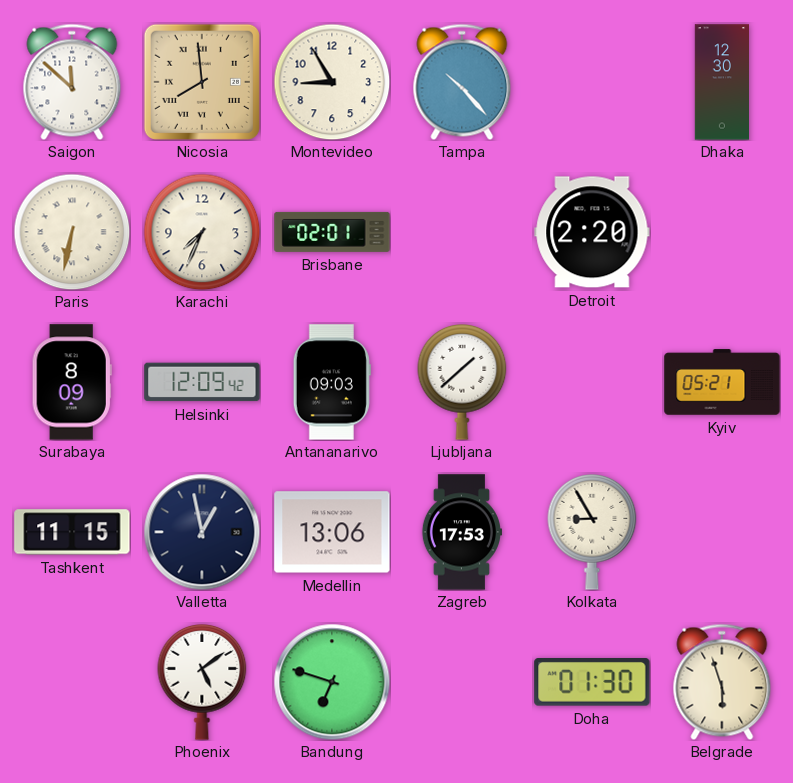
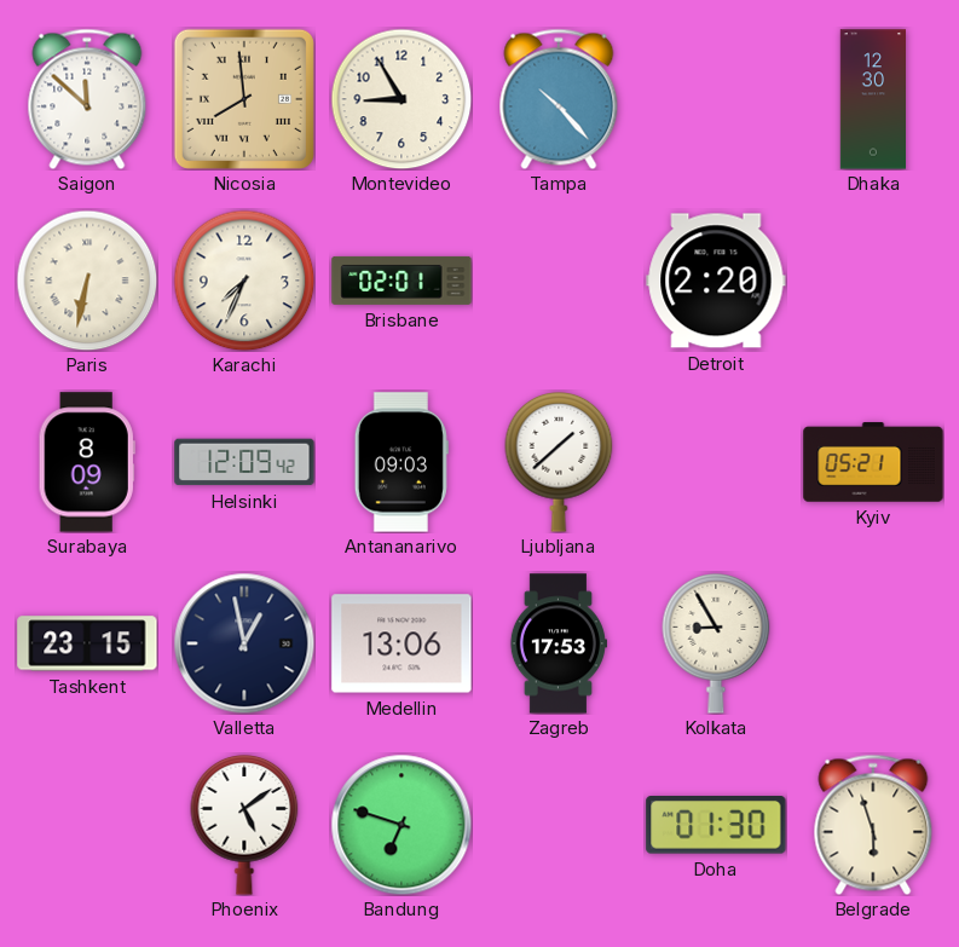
Tashkent: 11:15 -> 23:15
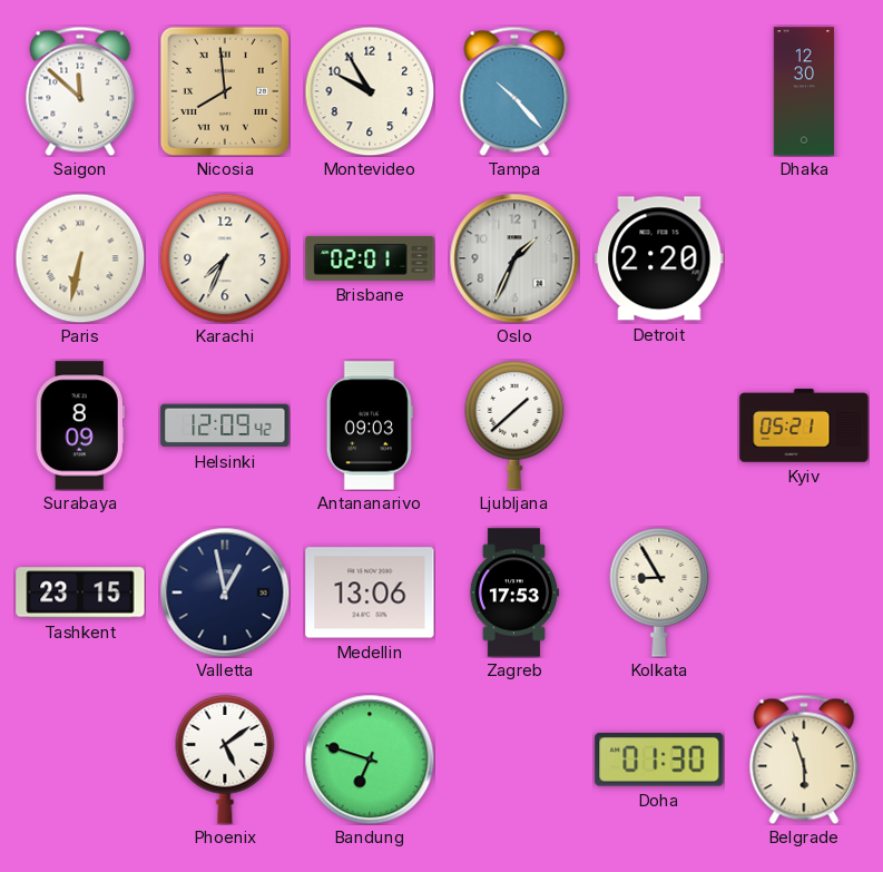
Montevideo: 8:55 -> 9:55
Oslo: none -> 1:34
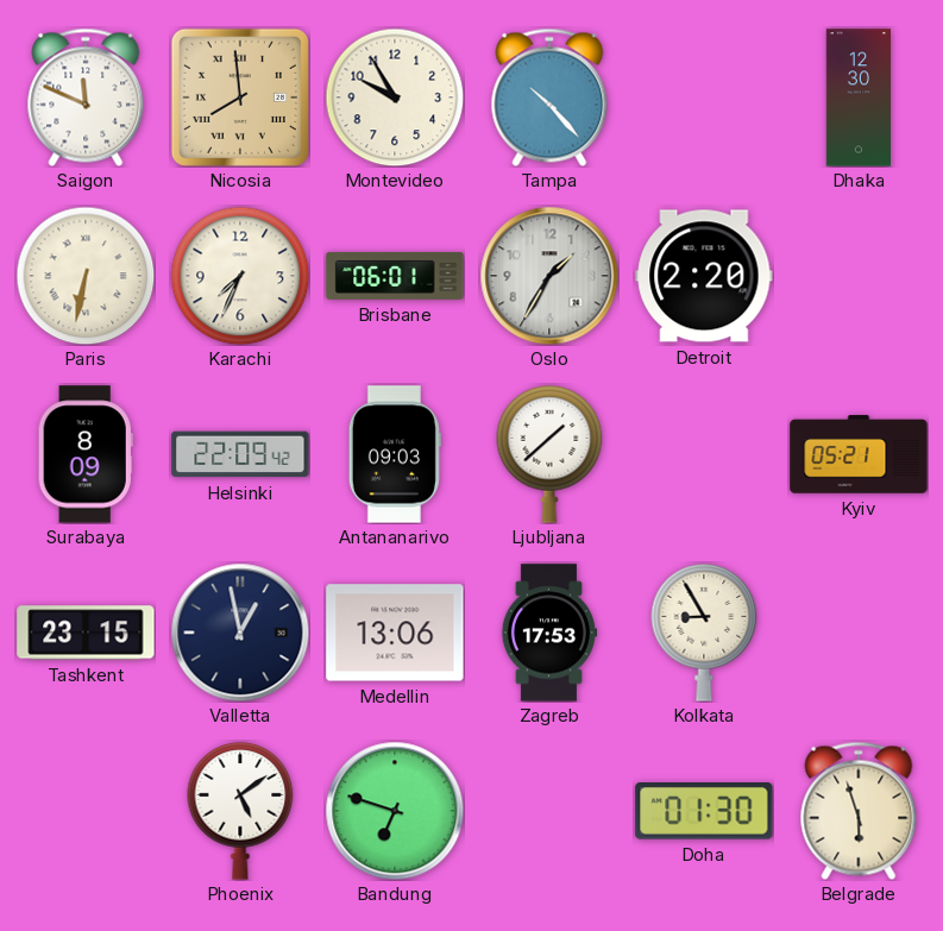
Saigon: 11:52 -> 11:49
Brisbane: 02:01 -> 06:01
Oslo: 1:34 -> 1:35
Helsinki: 12:09 -> 22:09
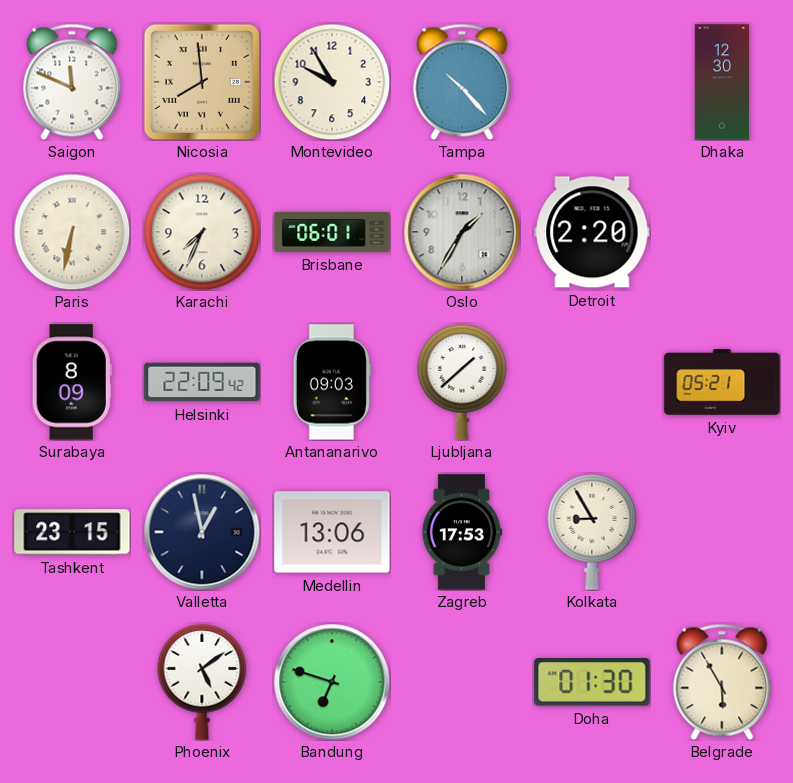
Belgrade: 5:57 -> 5:55
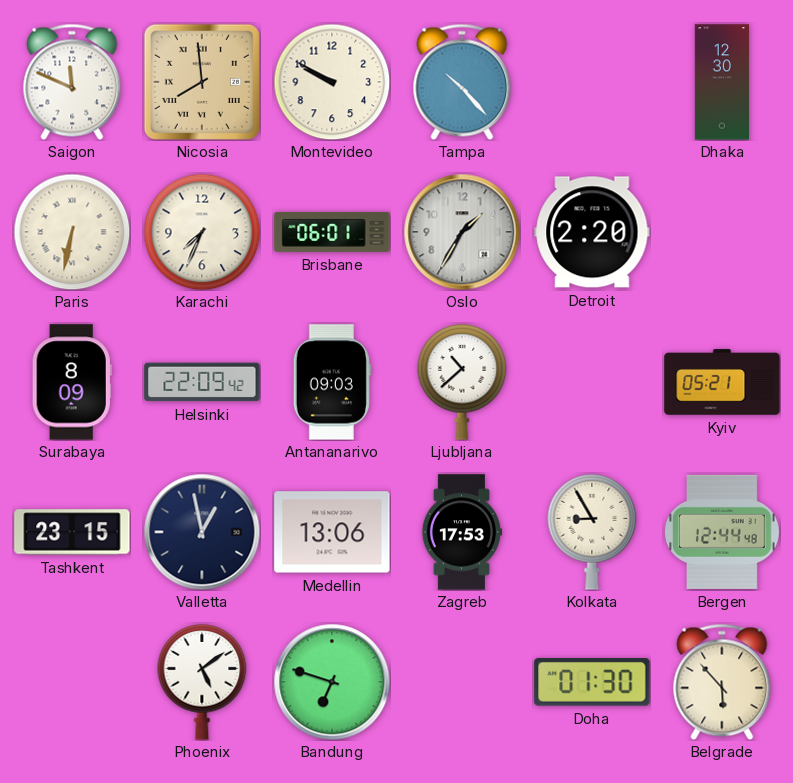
Montevideo: 9:55 -> 9:50
Ljubljana: 1:38 -> 10:38
Bergen: none -> 12:44
Belgrade: 5:55 -> 5:53
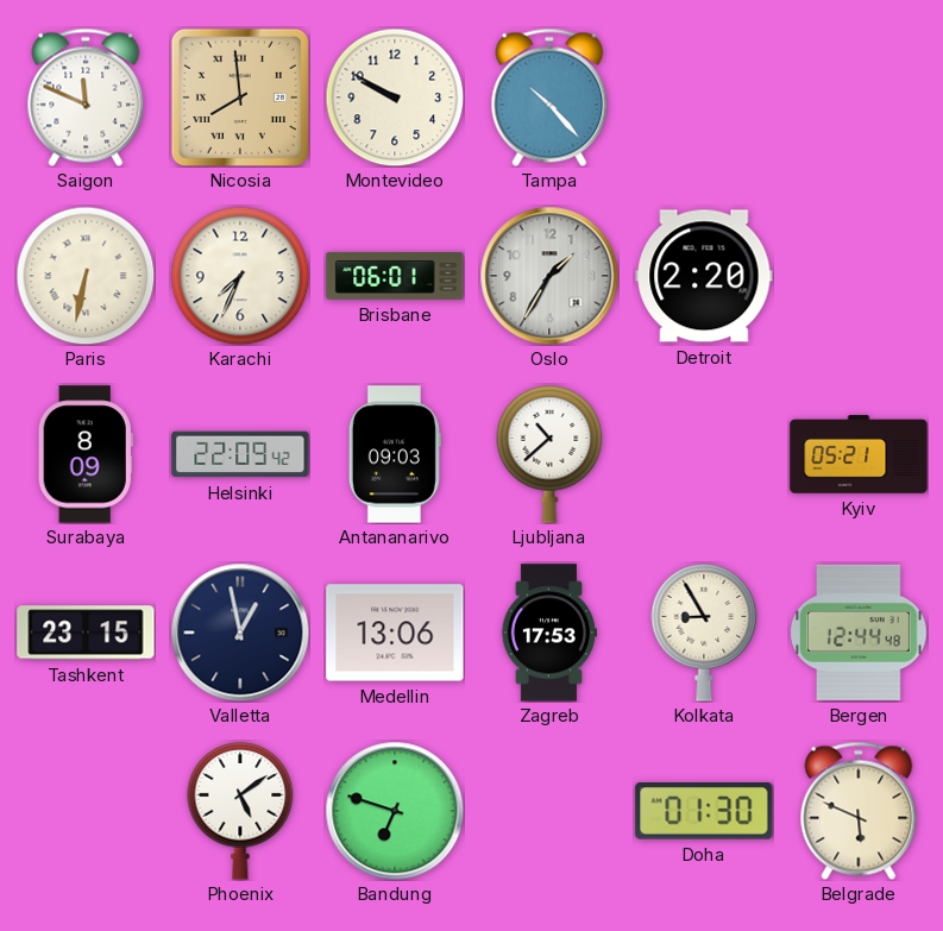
Dhaka: 12:30 -> none
Belgrade: 5:53 -> 5:49
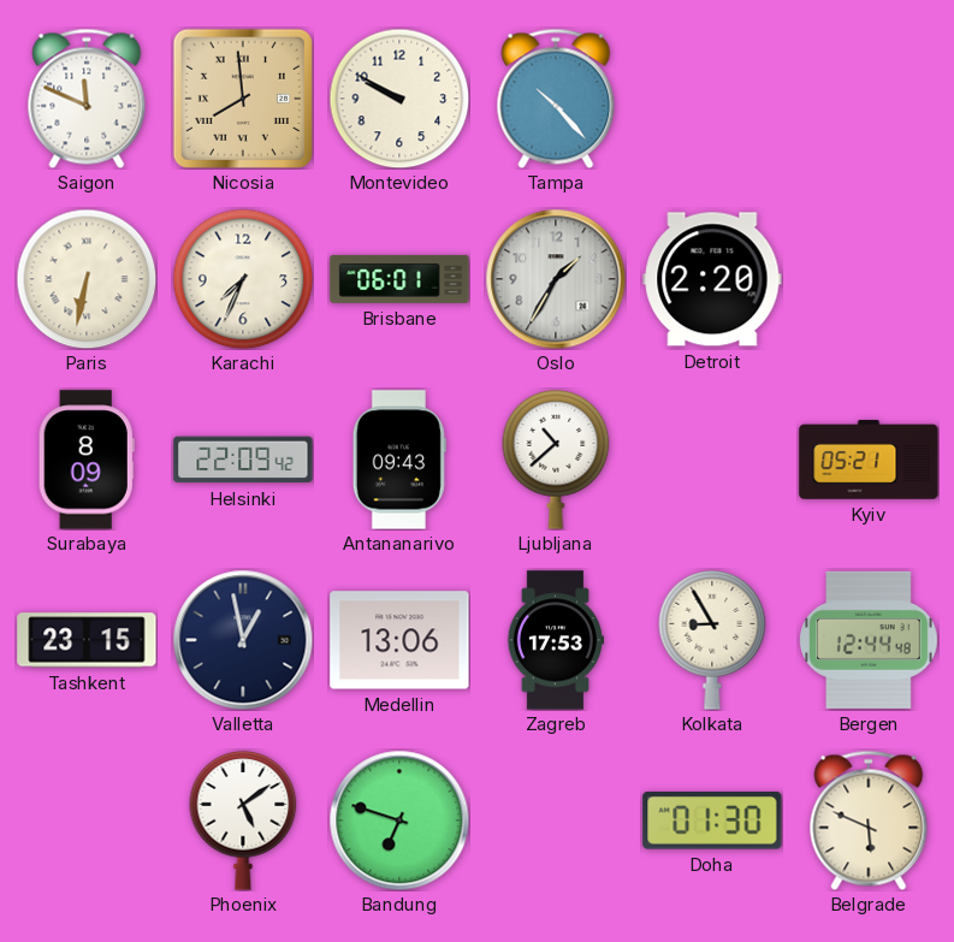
Antananarivo: 09:03 -> 09:43
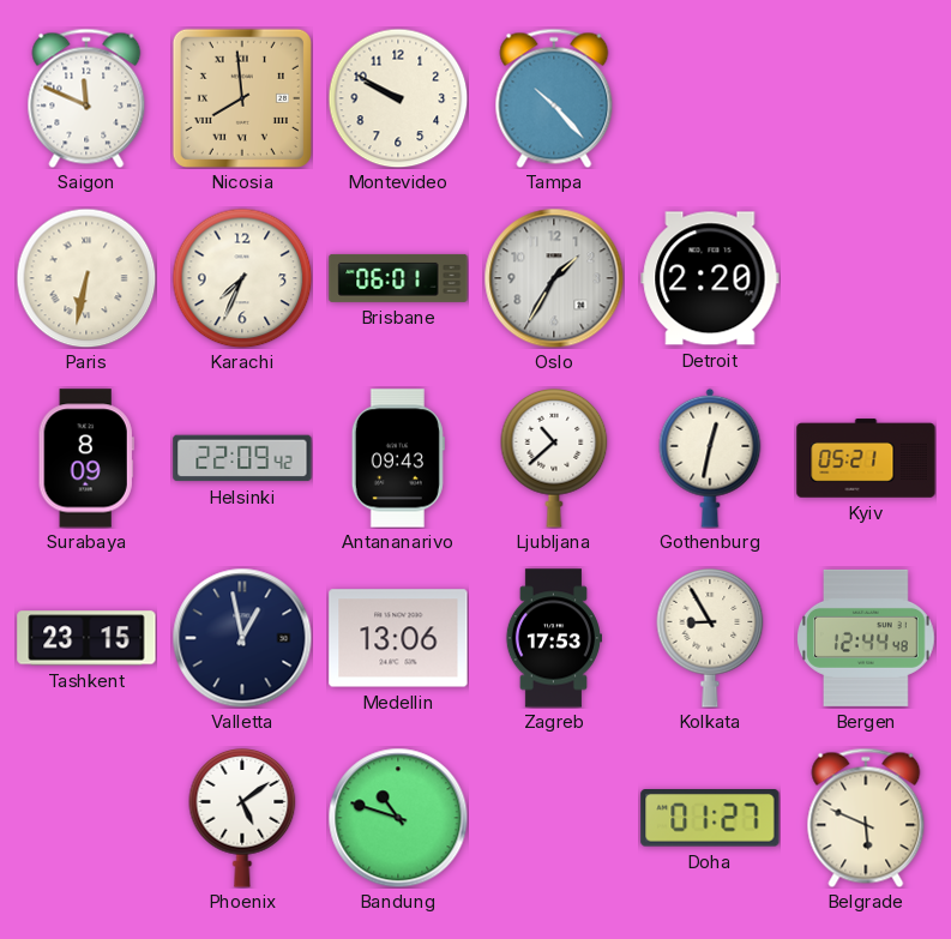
Gothenburg: none -> 12:32
Bandung: 6:48 -> 10:48
Doha: 01:30 -> 01:27
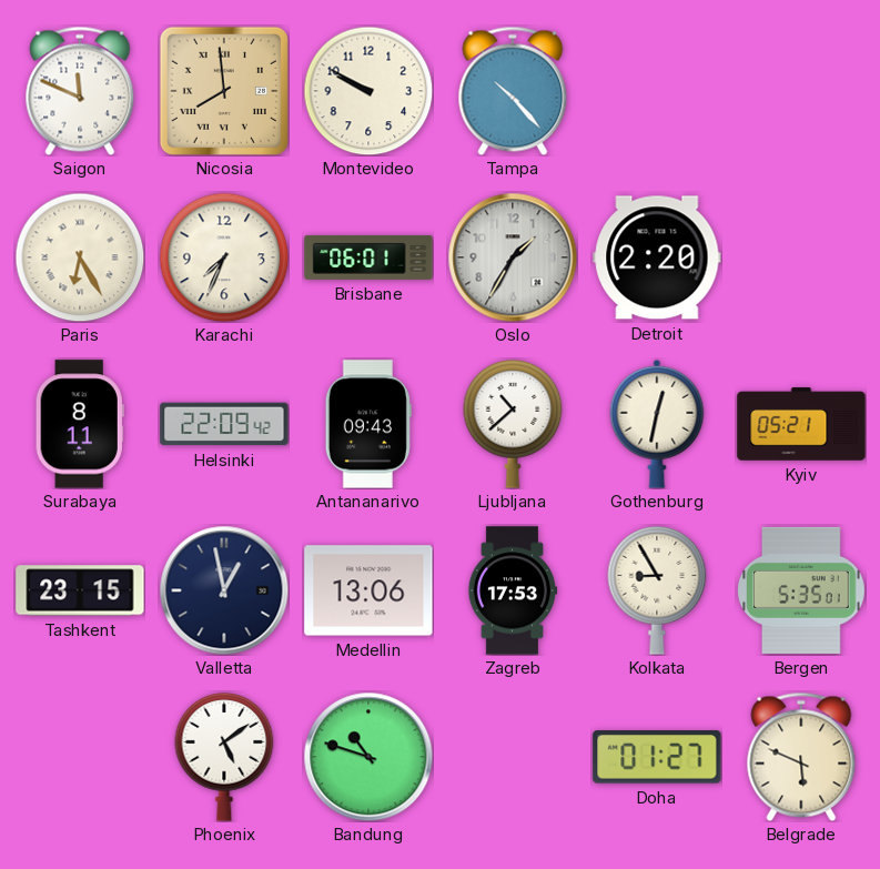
Paris: 6:32 -> 6:25
Surabaya: 8:09 -> 8:11
Bergen: 12:44 -> 5:35
